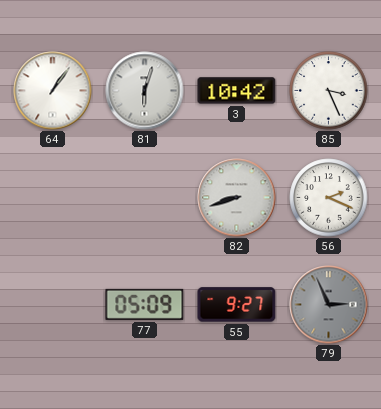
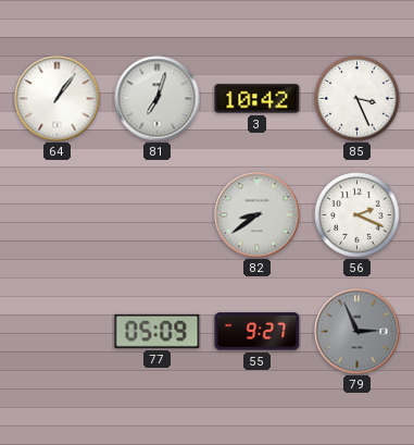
81: 6:03 -> 7:03
82: 8:42 -> 8:39
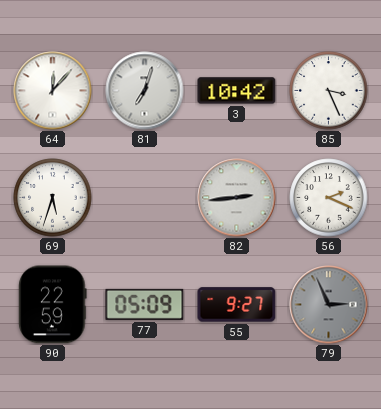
64: 1:06 -> 12:07
69: none -> 5:33
82: 8:39 -> 2:44
90: none -> 22:59
